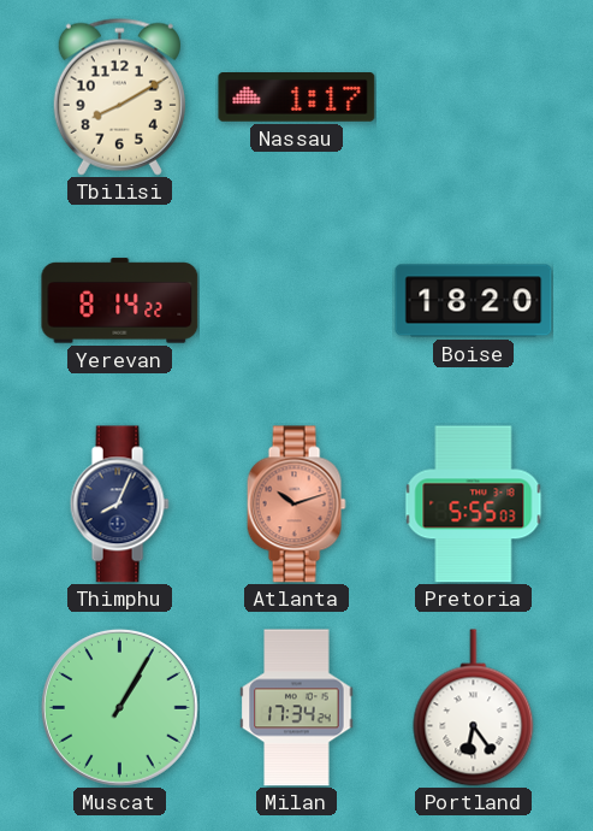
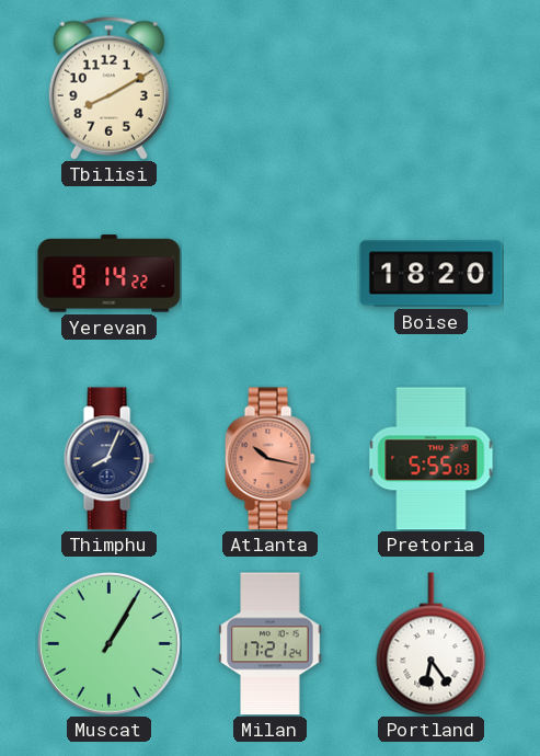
Nassau: 1:17 -> none
Atlanta: 10:12 -> 10:17
Milan: 17:34 -> 17:21
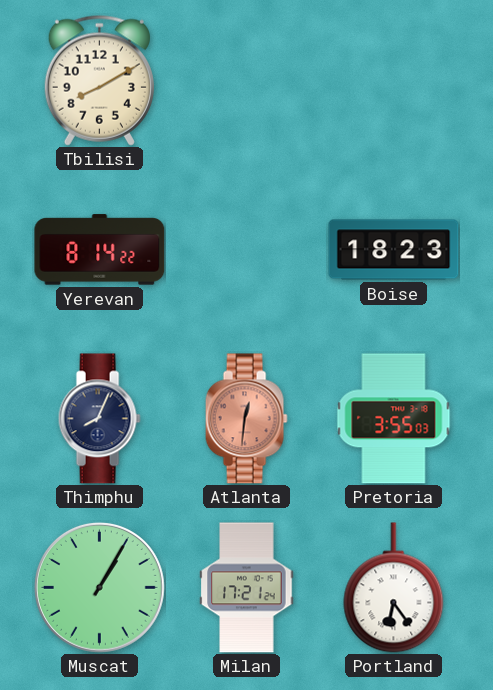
Boise: 18:20 -> 18:23
Atlanta: 10:17 -> 12:31
Pretoria: 5:55 -> 3:55
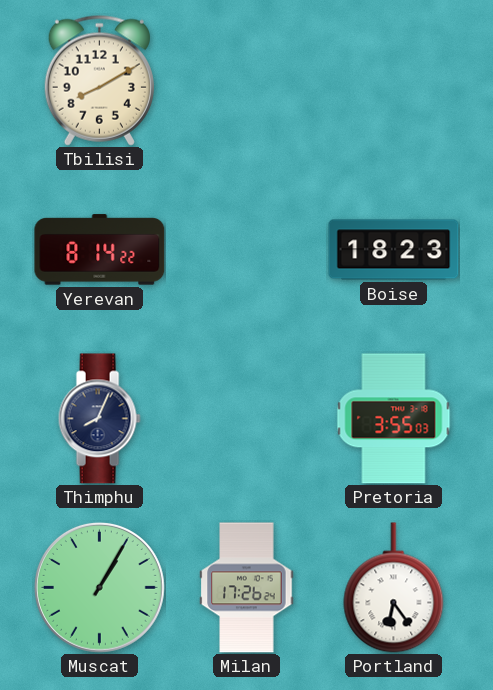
Atlanta: 12:31 -> none
Milan: 17:21 -> 17:26
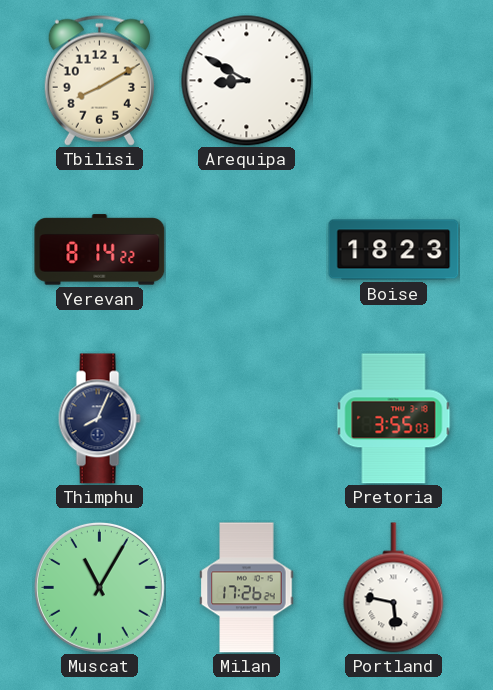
Arequipa: none -> 8:50
Muscat: 1:05 -> 11:05
Portland: 6:24 -> 5:47
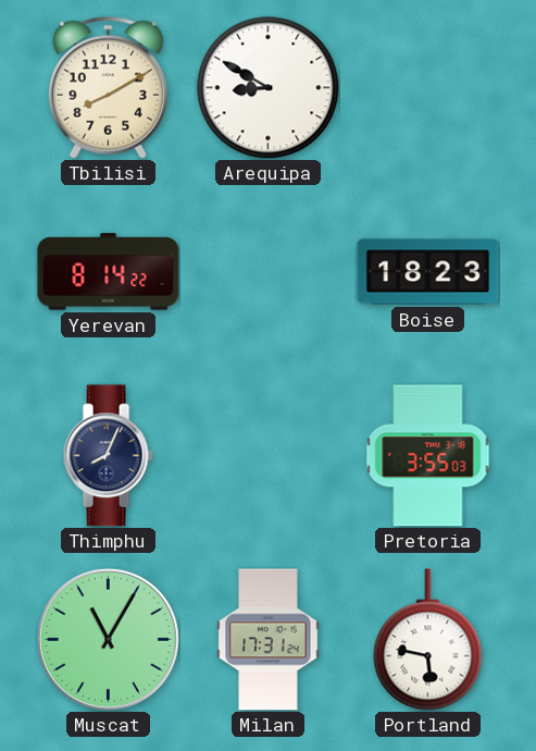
Milan: 17:26 -> 17:31
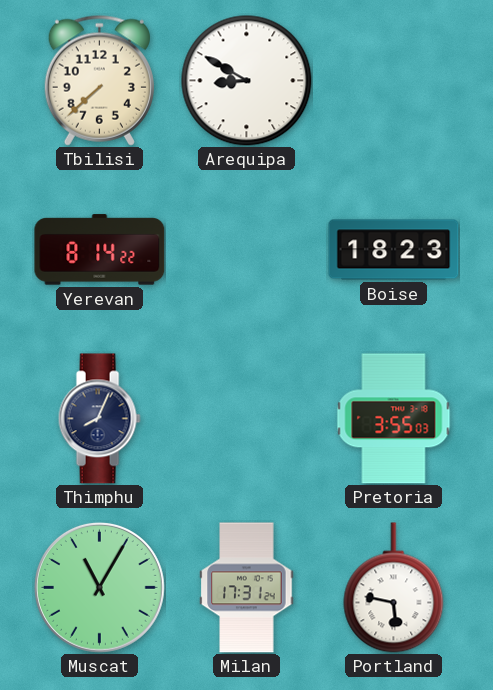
Tbilisi: 8:10 -> 7:38
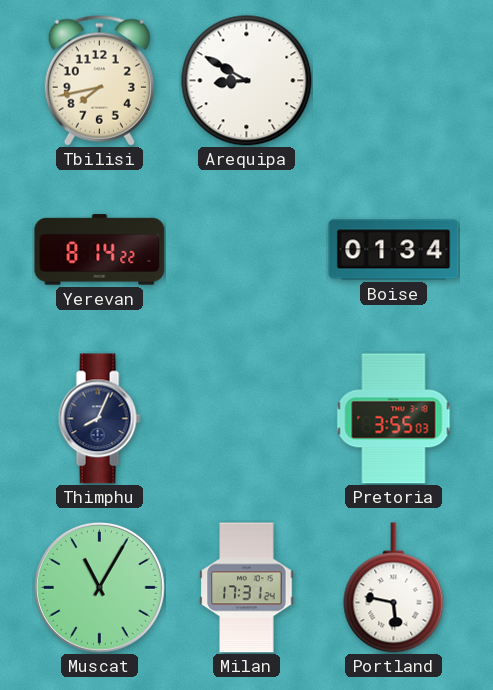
Tbilisi: 7:38 -> 7:43
Boise: 18:23 -> 01:34
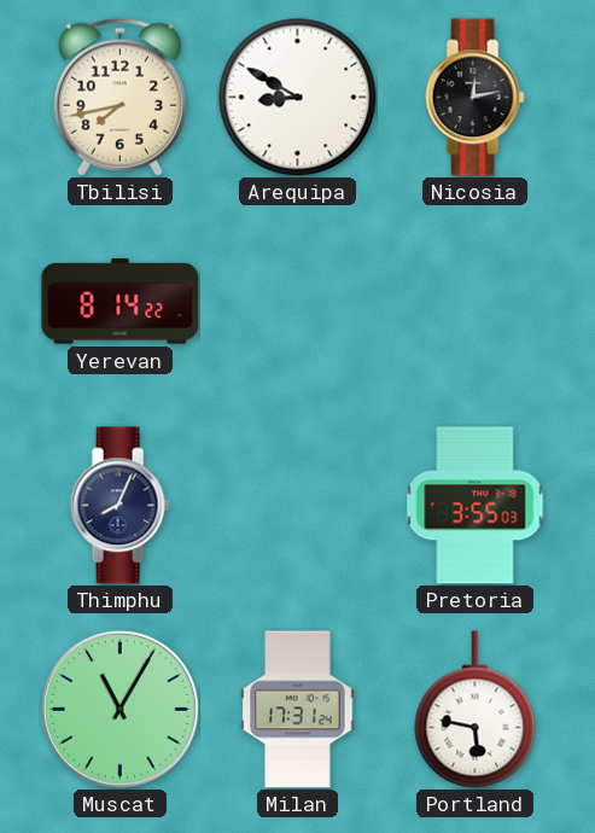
Nicosia: none -> 12:13
Boise: 01:34 -> none
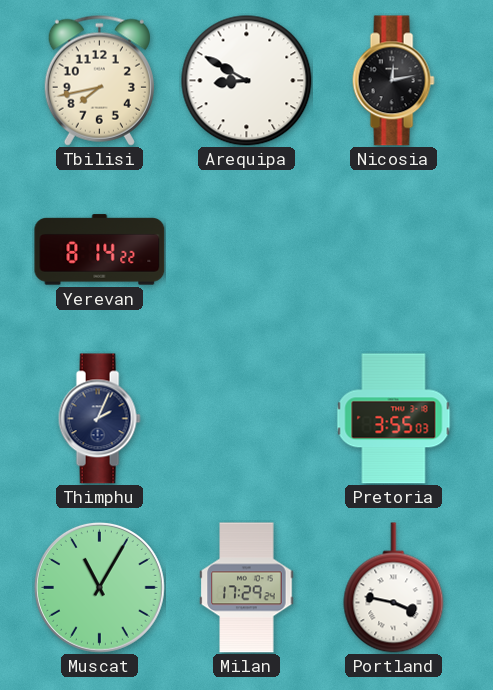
Thimphu: 8:04 -> 2:04
Milan: 17:31 -> 17:29
Portland: 5:47 -> 3:47
